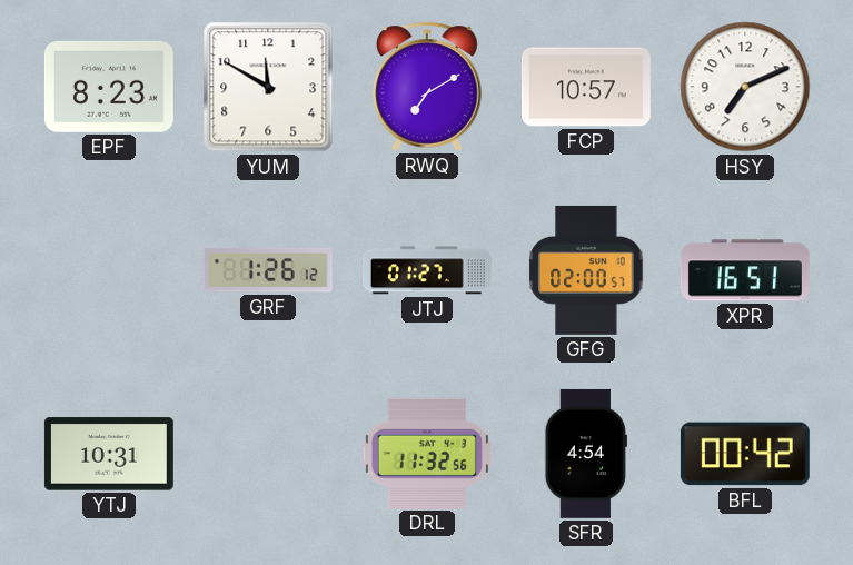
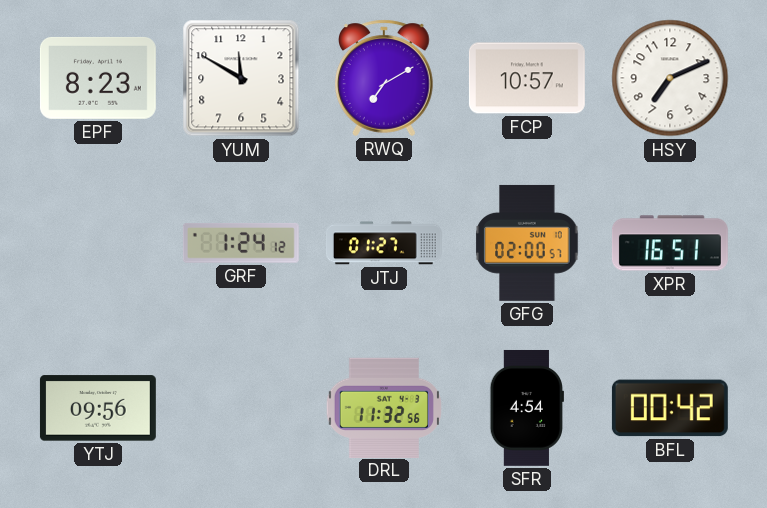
GRF: 1:26 -> 1:24
YTJ: 10:31 -> 09:56
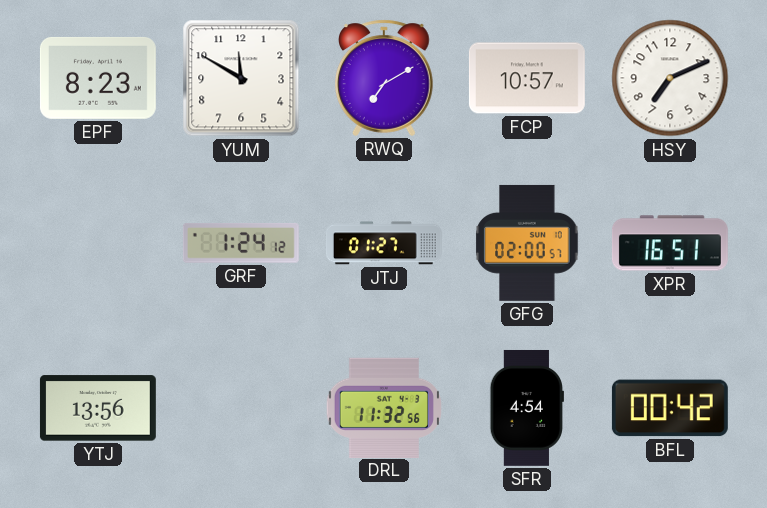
YTJ: 09:56 -> 13:56
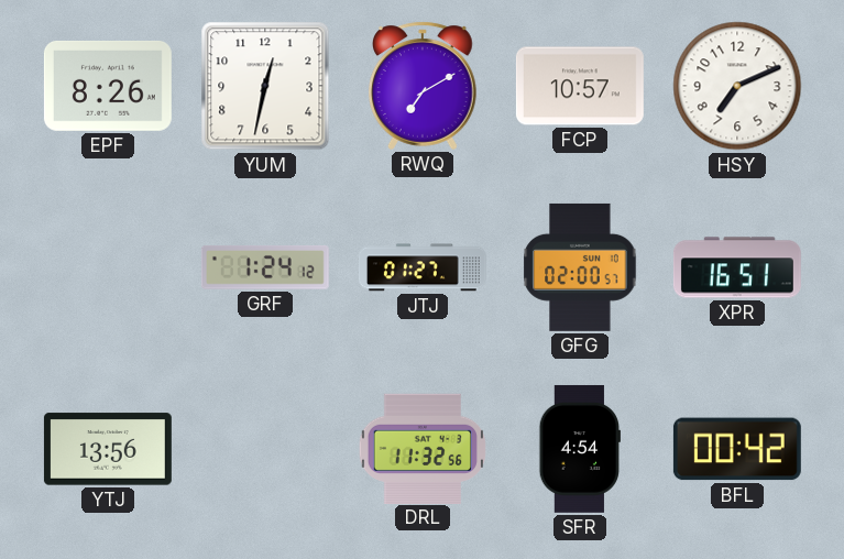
EPF: 8:23 -> 8:26
YUM: 11:50 -> 12:32
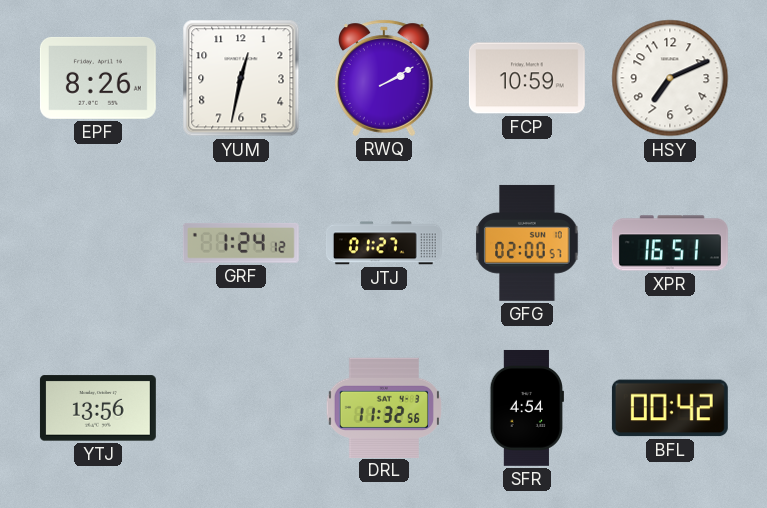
RWQ: 7:10 -> 2:10
FCP: 10:57 -> 10:59
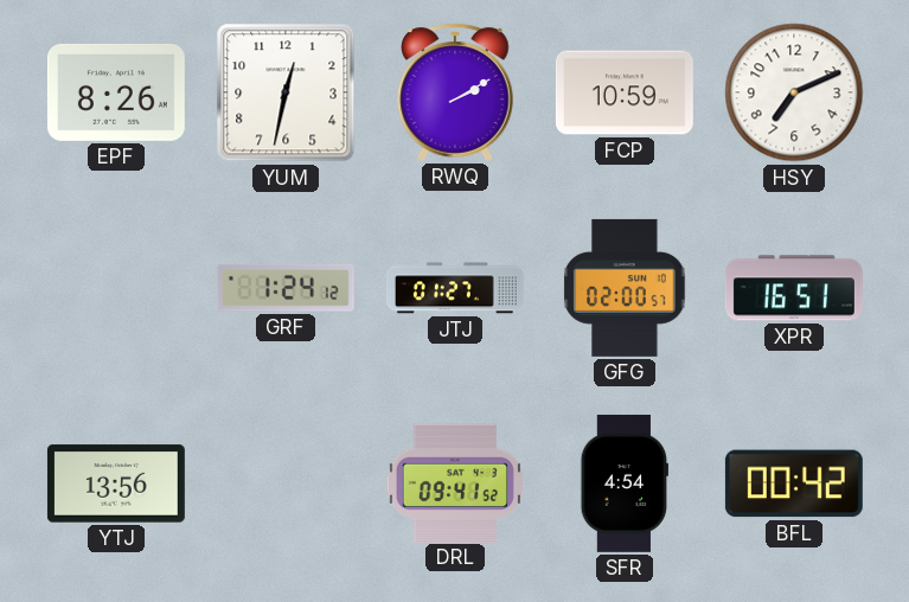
DRL: 11:32 -> 09:41
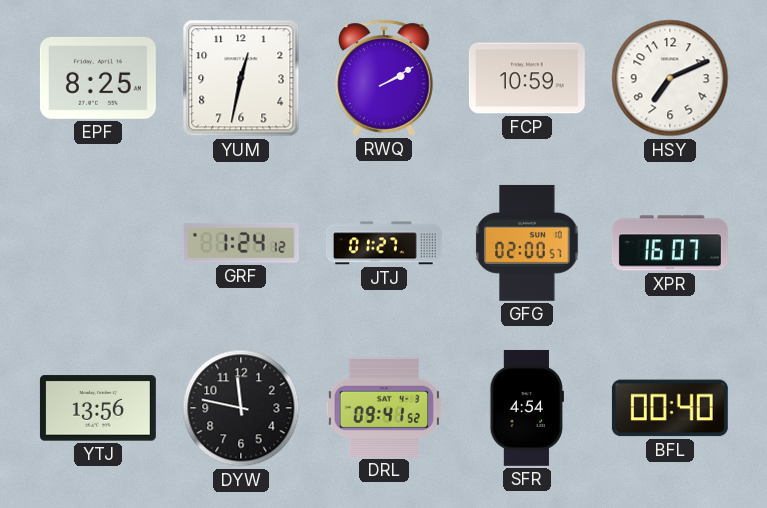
EPF: 8:26 -> 8:25
XPR: 16:51 -> 16:07
DYW: none -> 11:47
BFL: 00:42 -> 00:40
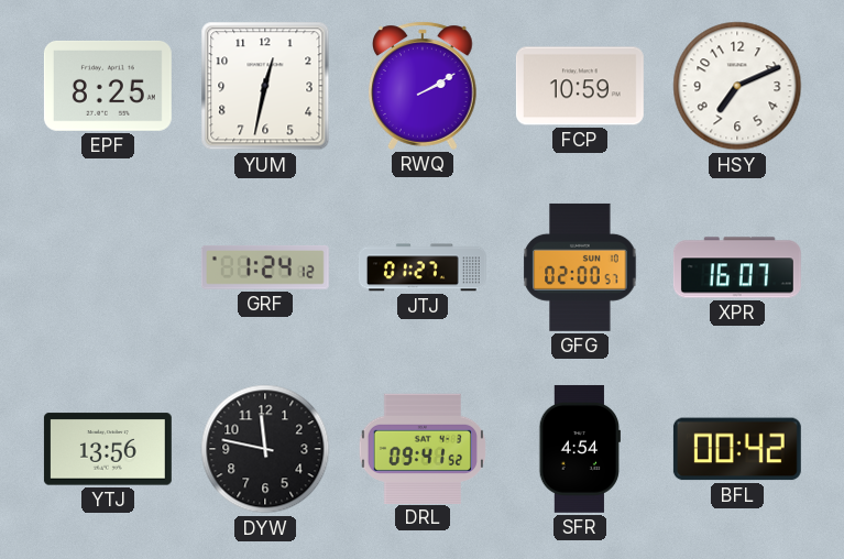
BFL: 00:40 -> 00:42
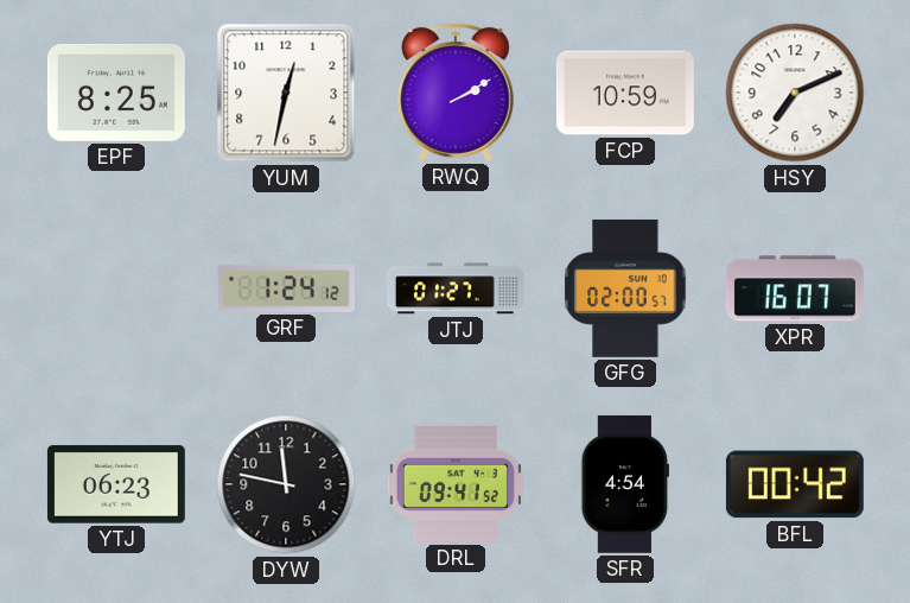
YTJ: 13:56 -> 06:23
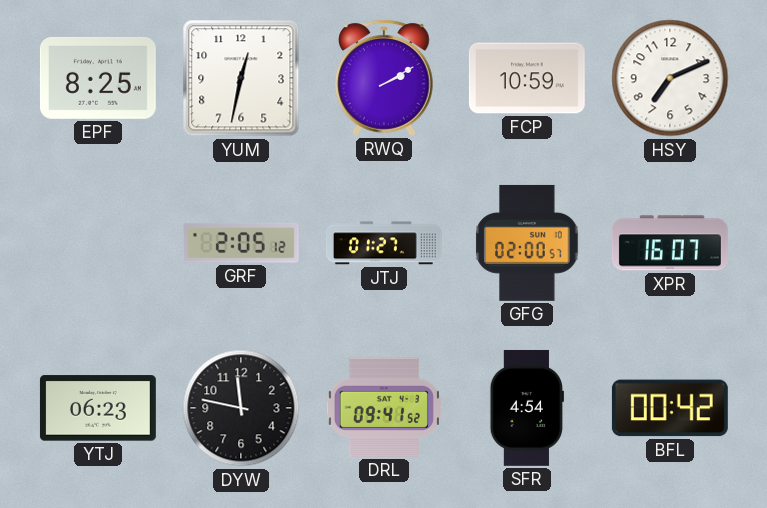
GRF: 1:24 -> 2:05
